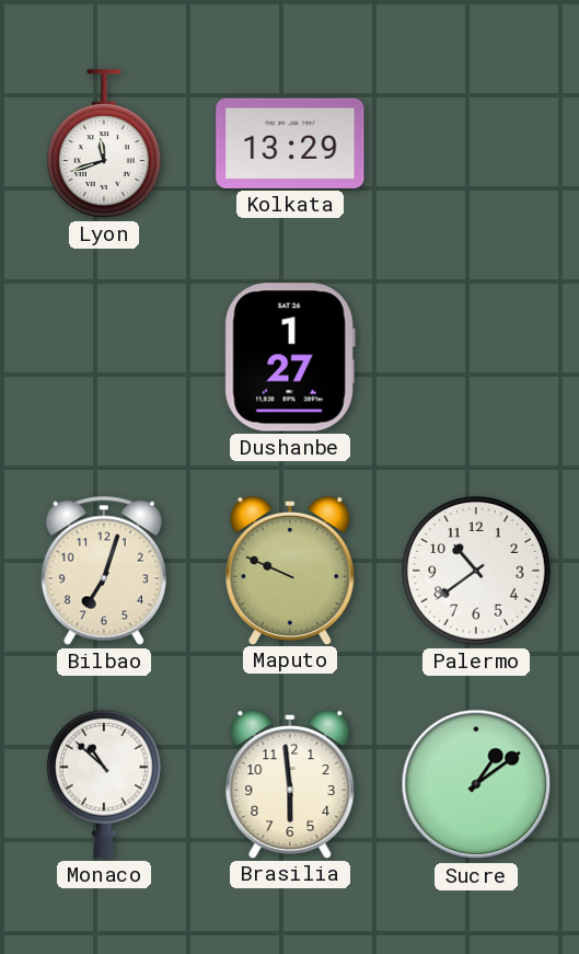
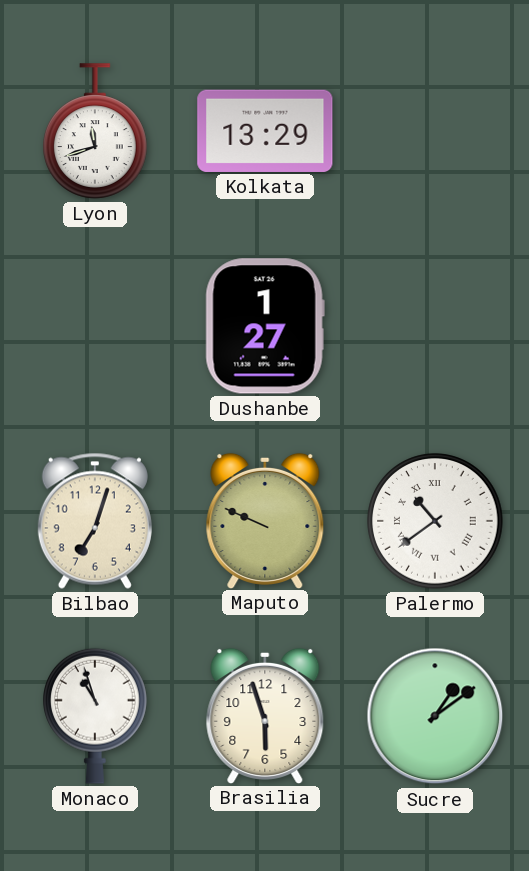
Palermo numerals: Arabic -> Roman
Monaco: 10:52 -> 10:57
Brasilia: 5:59 -> 5:57
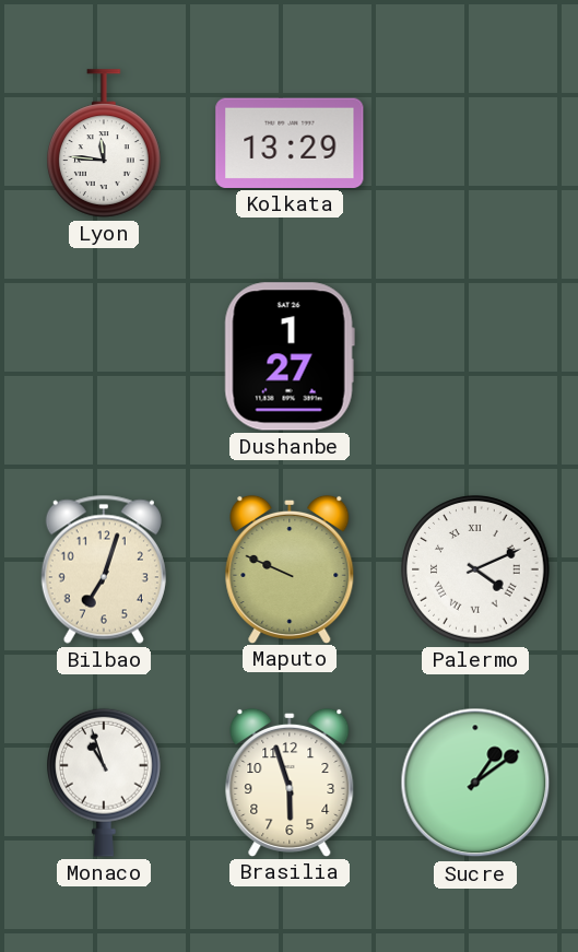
Lyon: 11:42 -> 11:46
Palermo: 10:39 -> 4:11
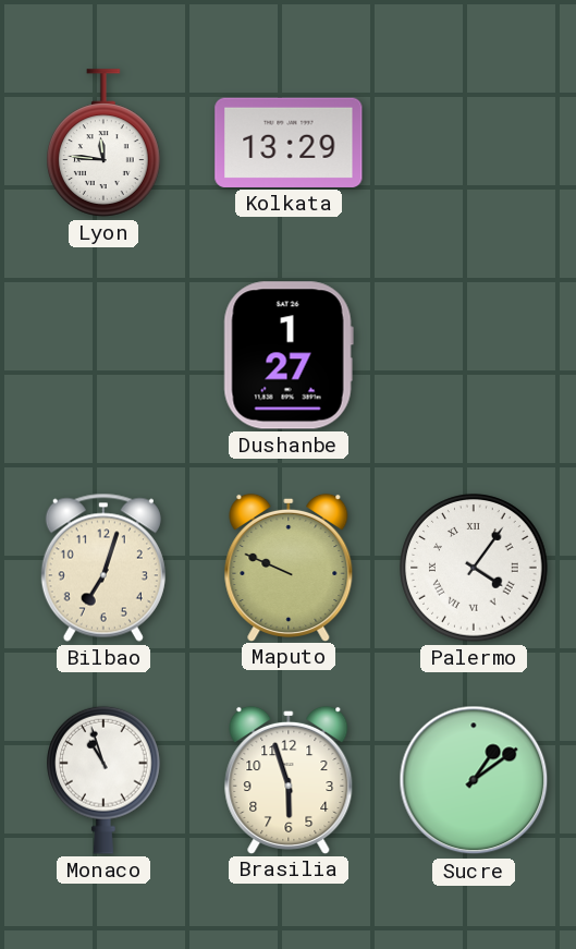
Palermo: 4:11 -> 4:06
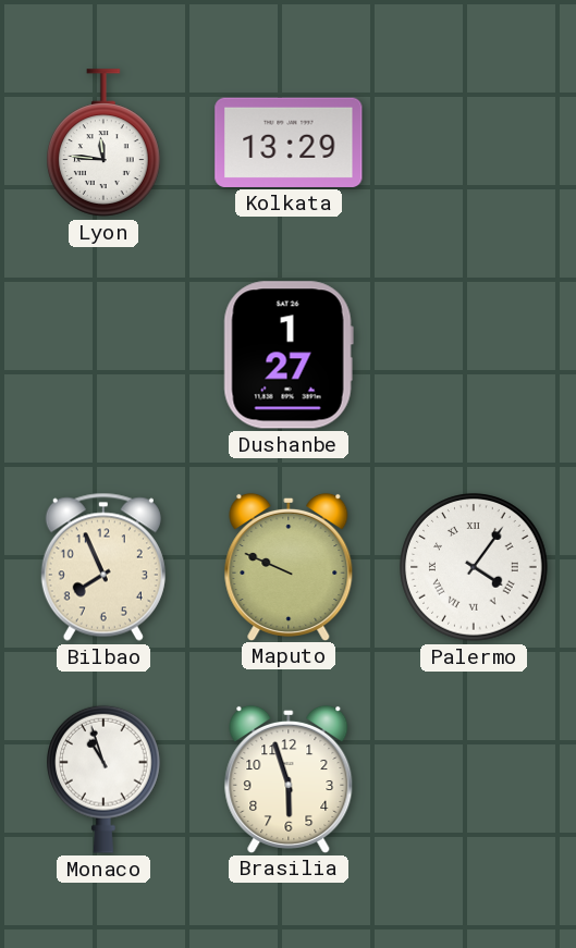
Bilbao: 7:03 -> 7:56
Sucre: 1:09 -> none
